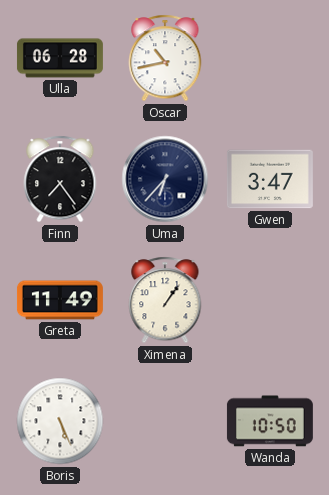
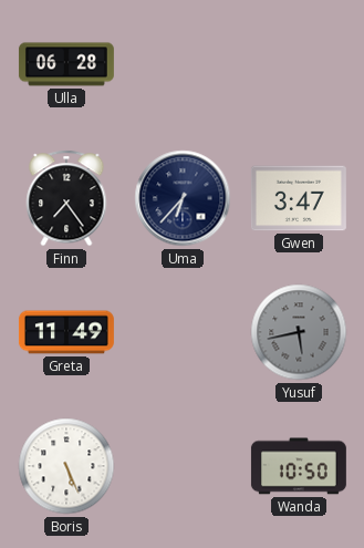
Oscar: 10:43 -> none
Ximena: 1:06 -> none
Yusuf: none -> 5:43
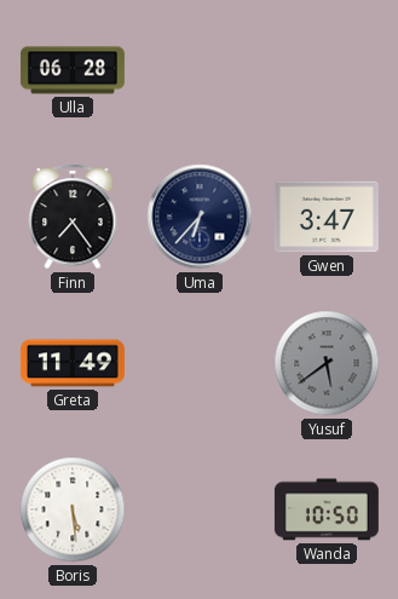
Yusuf: 5:43 -> 5:39
Boris: 5:26 -> 5:29
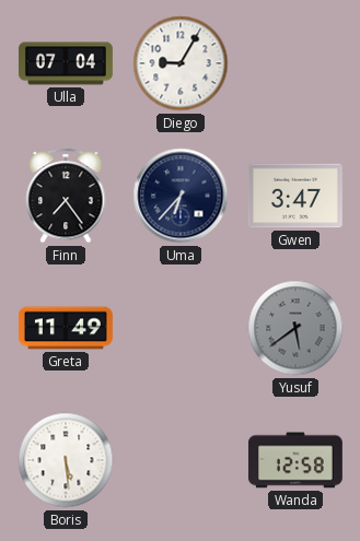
Ulla: 06:28 -> 07:04
Diego: none -> 9:05
Wanda: 10:50 -> 12:58
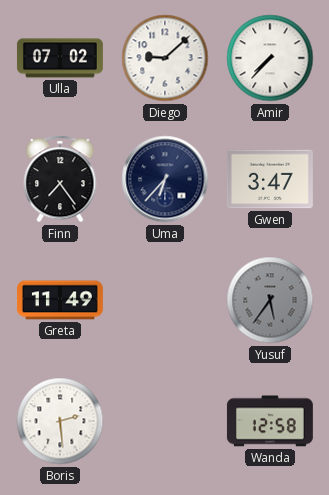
Ulla: 07:04 -> 07:02
Diego: 9:05 -> 9:08
Amir: none -> 7:37
Yusuf: 5:39 -> 5:36
Boris: 5:29 -> 2:29
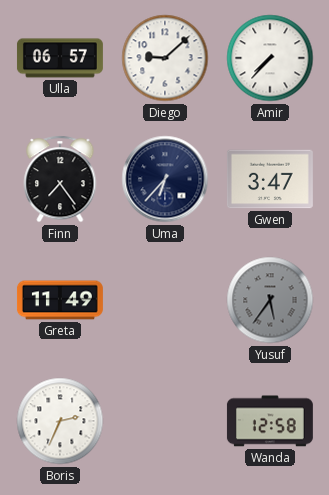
Ulla: 07:02 -> 06:57
Boris: 2:29 -> 2:34
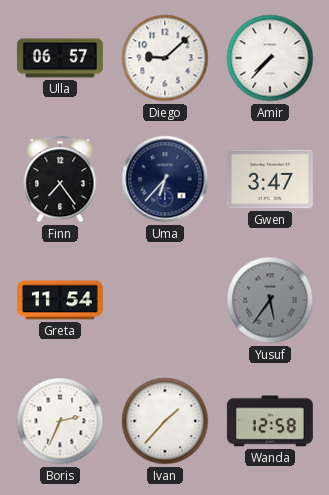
Greta: 11:49 -> 11:54
Ivan: none -> 1:37
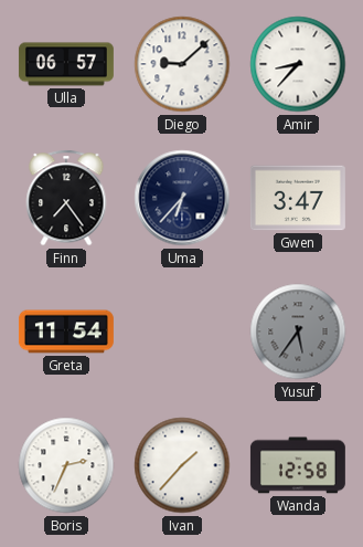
Amir: 7:37 -> 8:37
